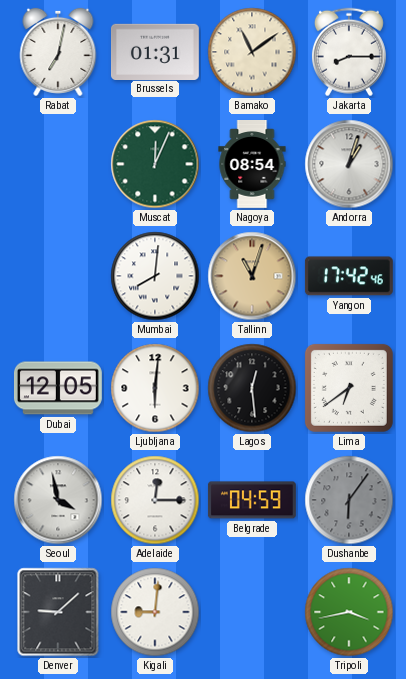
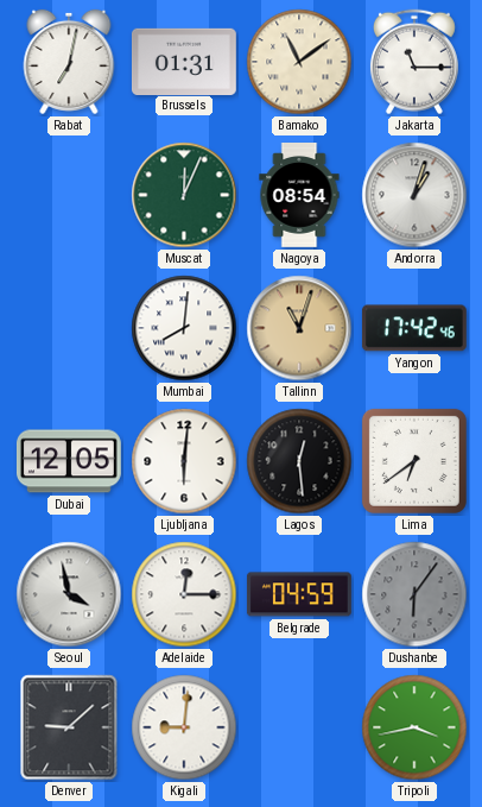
Jakarta: 8:15 -> 11:15
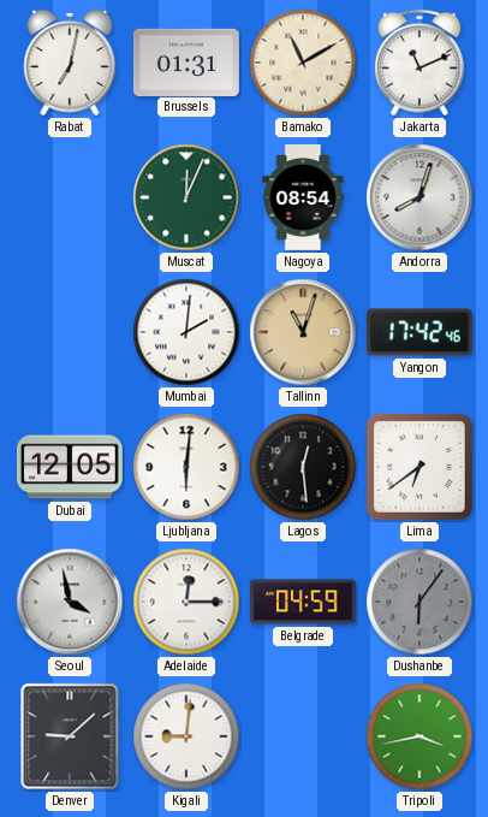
Bamako: 11:09 -> 11:10
Jakarta: 11:15 -> 11:11
Andorra: 1:03 -> 8:03
Mumbai: 8:01 -> 2:01
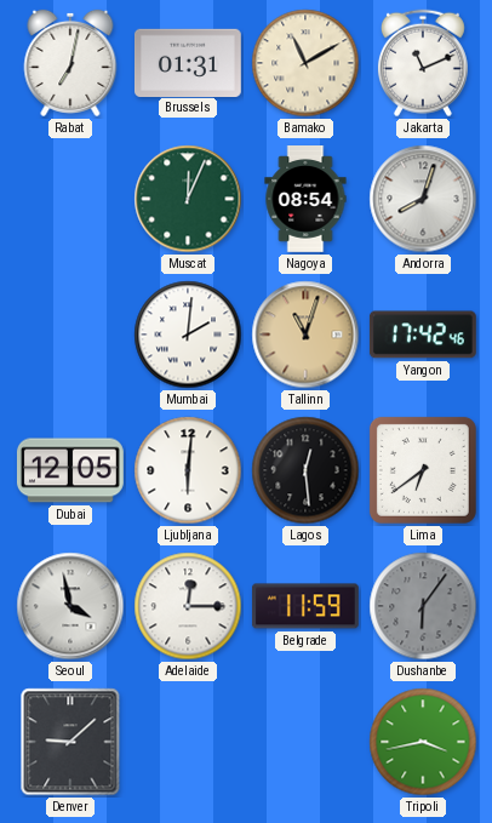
Belgrade: 04:59 -> 11:59
Kigali: 9:01 -> none
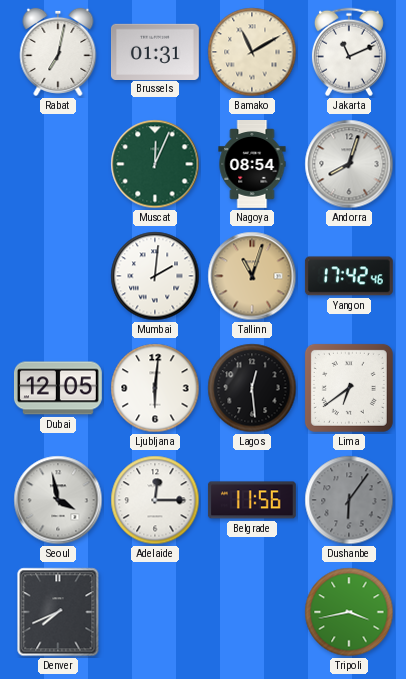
Belgrade: 11:59 -> 11:56
Denver: 9:08 -> 7:41
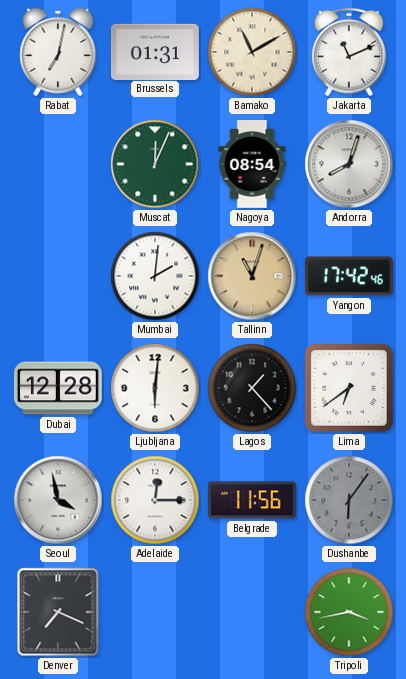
Dubai: 12:05 -> 12:28
Lagos: 12:29 -> 1:23
Denver: 7:41 -> 7:19
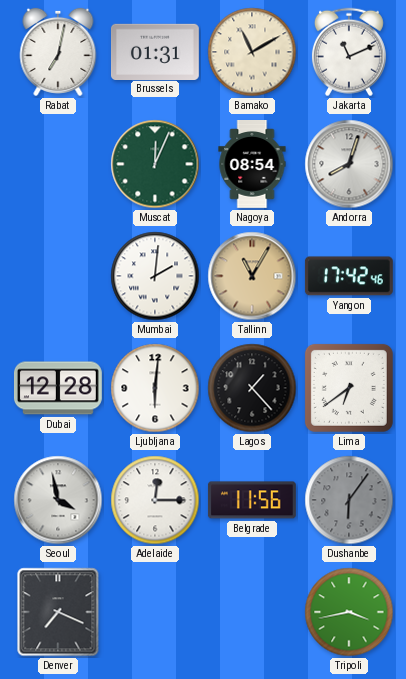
Tallinn: 11:03 -> 11:05
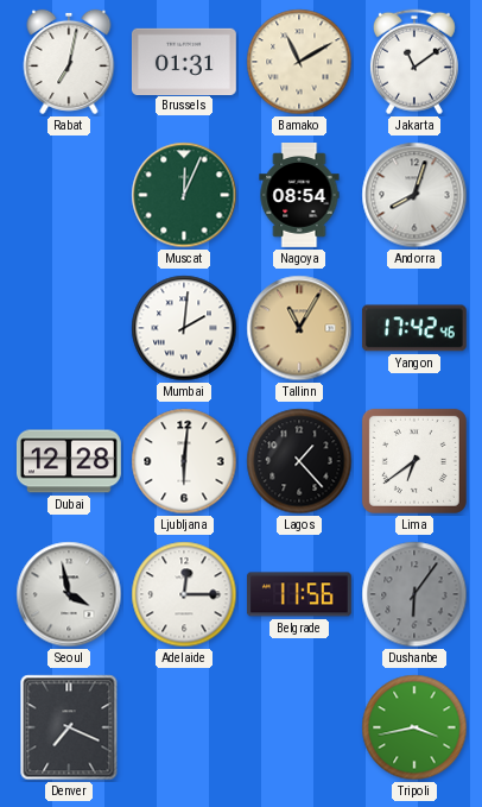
Jakarta: 11:11 -> 11:09
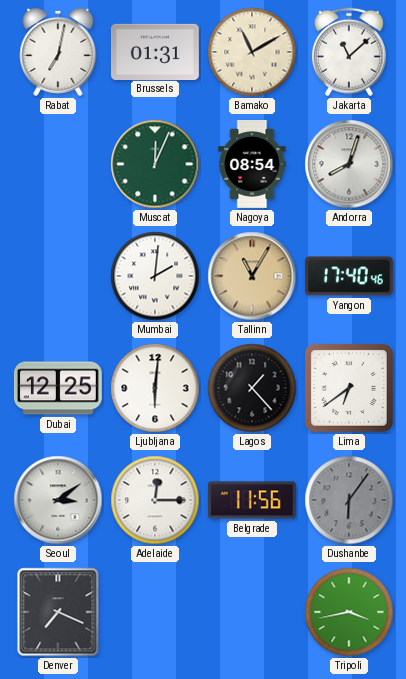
Jakarta: 11:09 -> 11:08
Yangon: 17:42 -> 17:40
Dubai: 12:28 -> 12:25
Seoul: 3:58 -> 3:09
